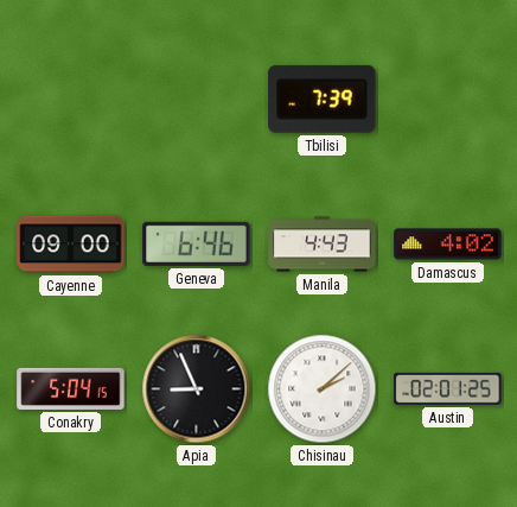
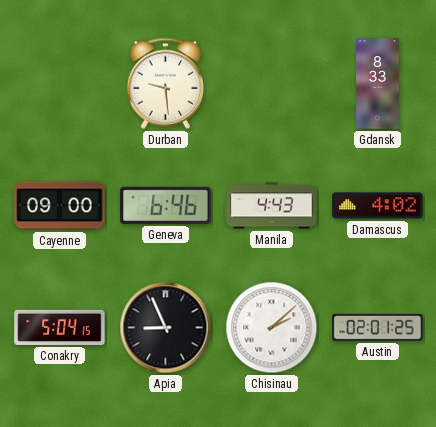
Durban: none -> 9:29
Tbilisi: 7:39 -> none
Gdansk: none -> 8:33
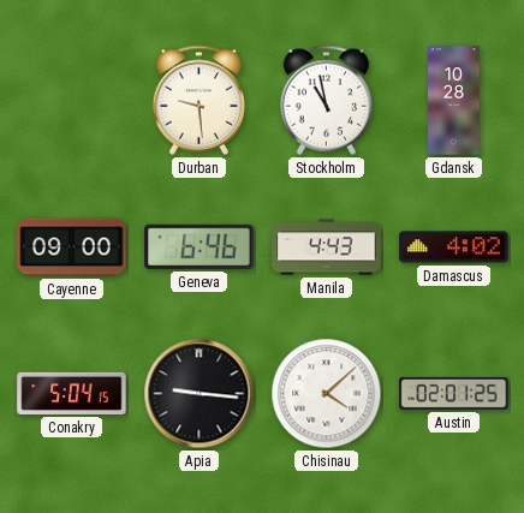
Stockholm: none -> 10:58
Gdansk: 8:33 -> 10:28
Apia: 8:56 -> 9:16
Chisinau: 2:08 -> 4:08
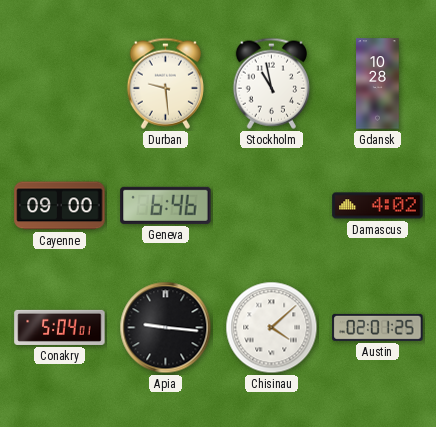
Manila: 4:43 -> none
Conakry: 5:04:15 -> 5:04:01
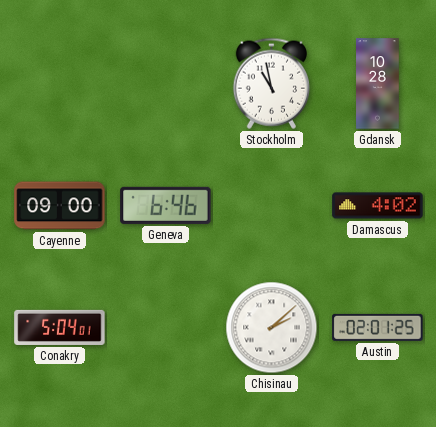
Durban: 9:29 -> none
Apia: 9:16 -> none
Chisinau: 4:08 -> 2:08
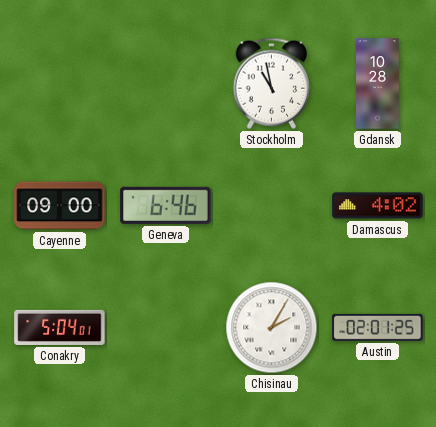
Chisinau: 2:08 -> 2:05
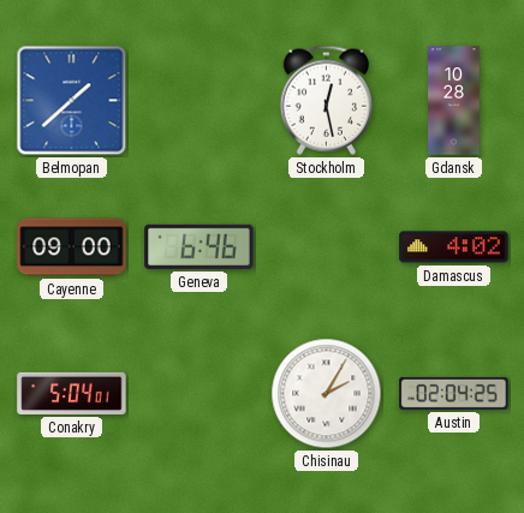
Belmopan: none -> 1:38
Stockholm: 10:58 -> 12:28
Austin: 02:01 -> 02:04
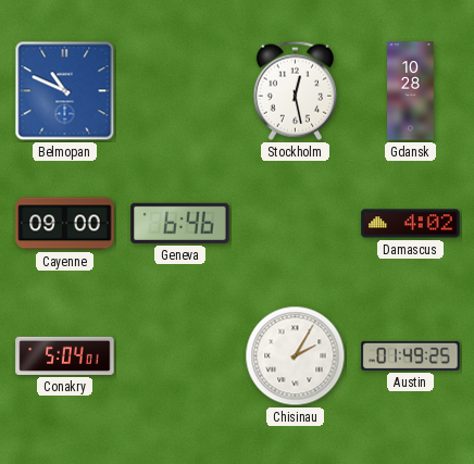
Belmopan: 1:38 -> 10:49
Austin: 02:04 -> 01:49
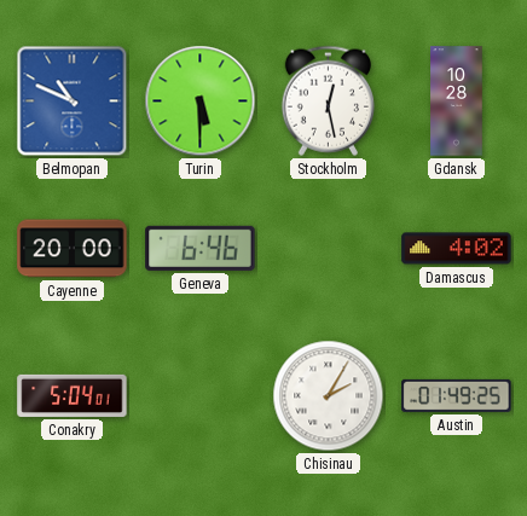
Turin: none -> 5:30
Cayenne: 09:00 -> 20:00
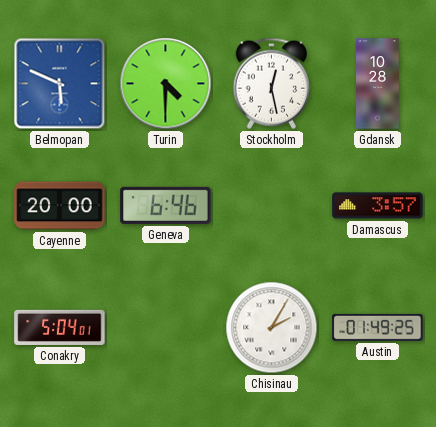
Belmopan: 10:49 -> 5:49
Turin: 5:30 -> 4:30
Damascus: 4:02 -> 3:57
